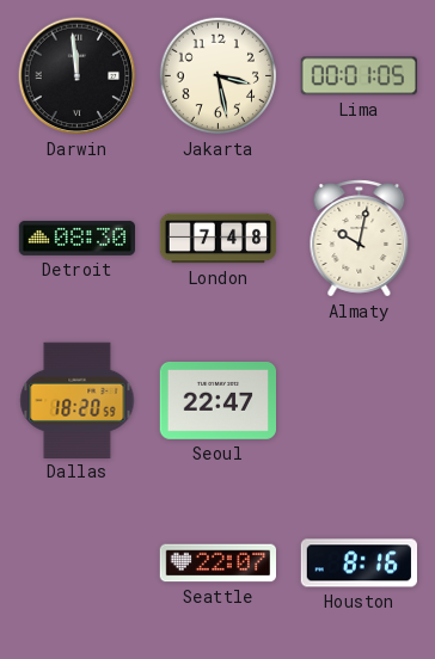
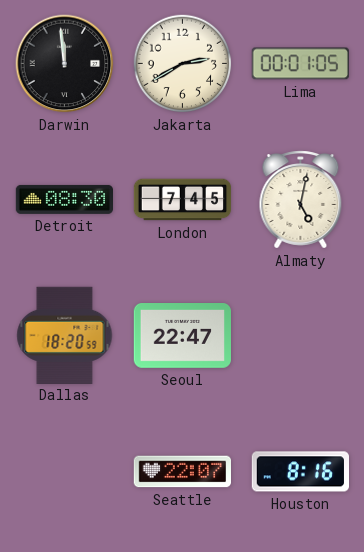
Jakarta: 3:28 -> 2:40
London: 7:48 -> 7:45
Almaty: 10:02 -> 5:02
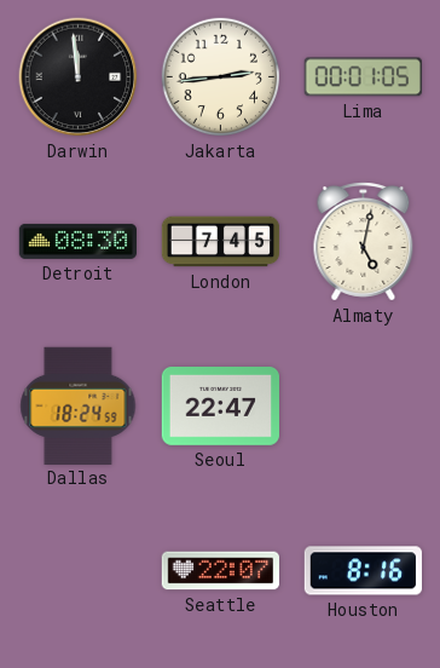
Jakarta: 2:40 -> 2:44
Dallas: 18:20 -> 18:24
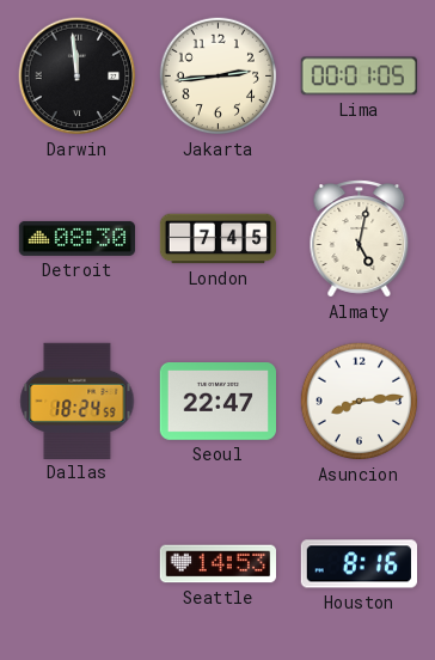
Asuncion: none -> 8:14
Seattle: 22:07 -> 14:53
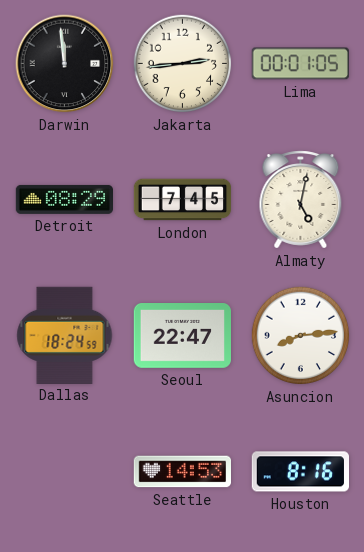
Detroit: 08:30 -> 08:29
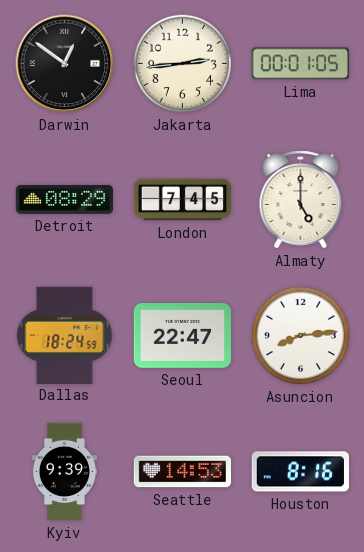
Darwin: 11:59 -> 12:51
Almaty: 5:02 -> 5:00
Kyiv: none -> 9:39
